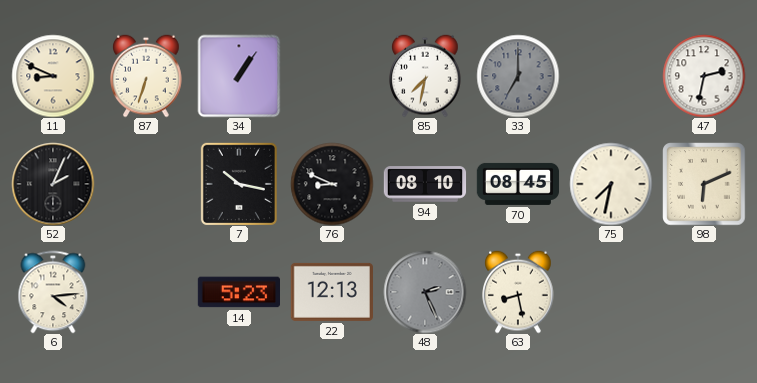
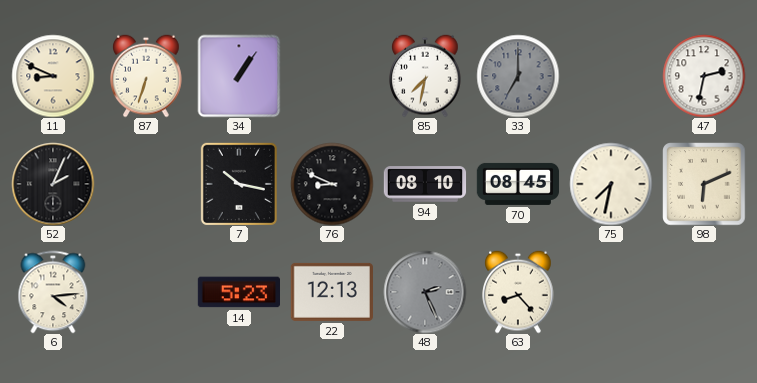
63: 8:28 -> 8:23
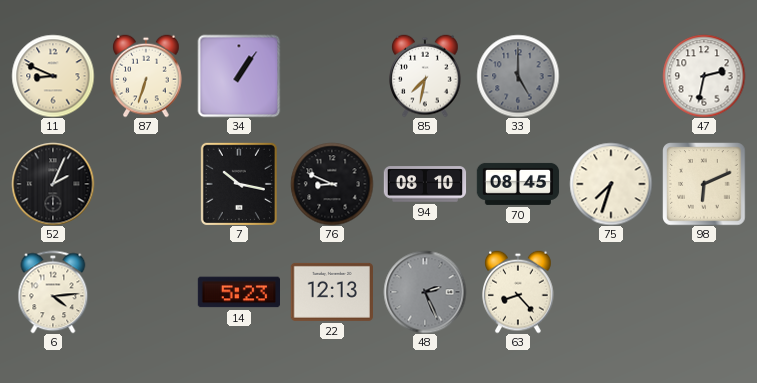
33: 7:00 -> 5:00
75: 7:32 -> 7:33
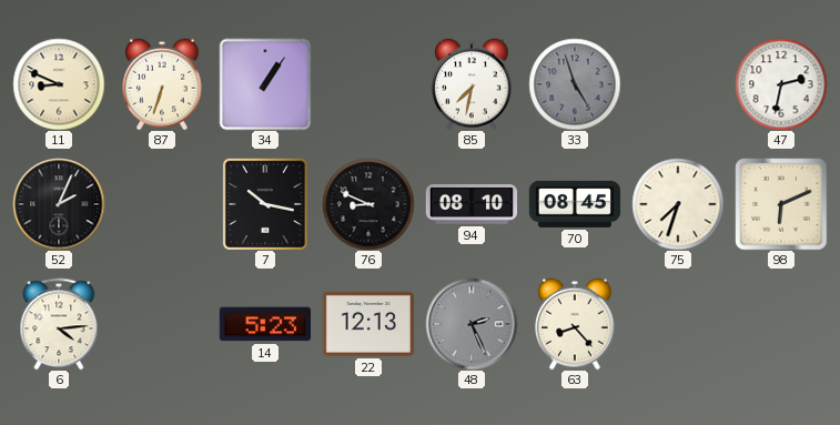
33: 5:00 -> 4:57
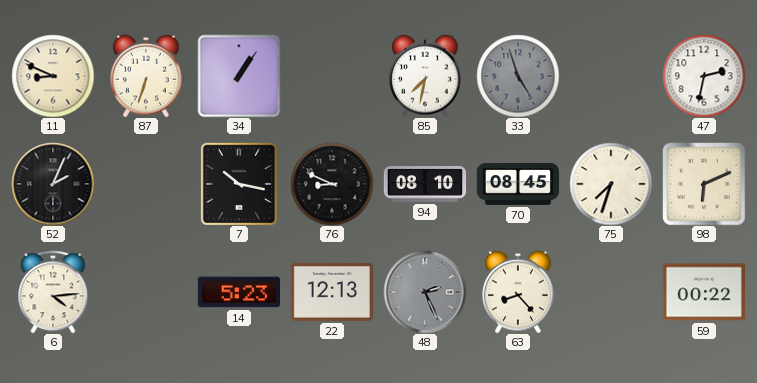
59: none -> 00:22
